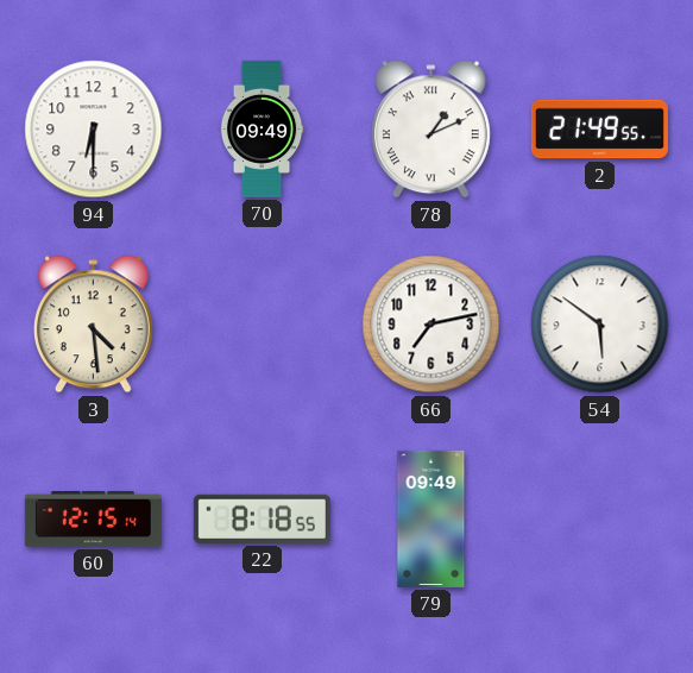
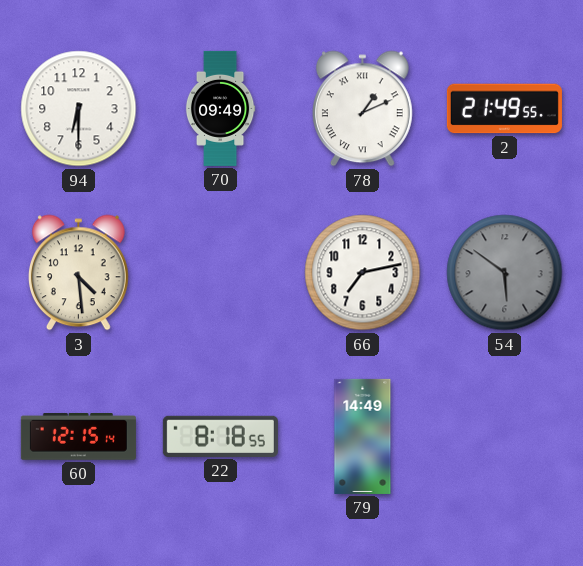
54 dial: white -> grey
79: 09:49 -> 14:49
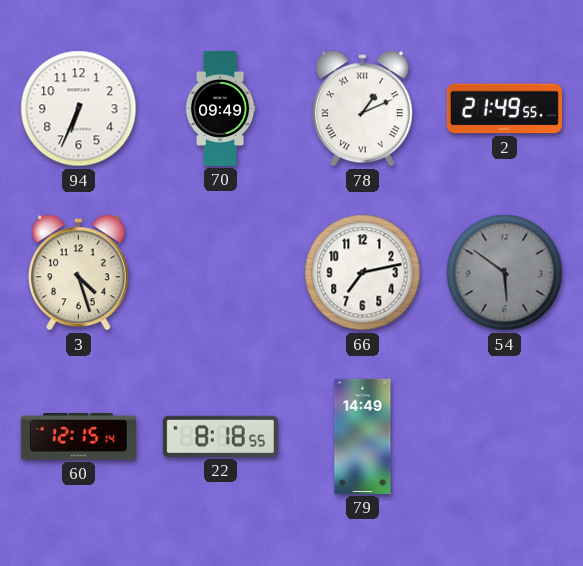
94: 6:30 -> 6:34
3: 4:29 -> 4:27
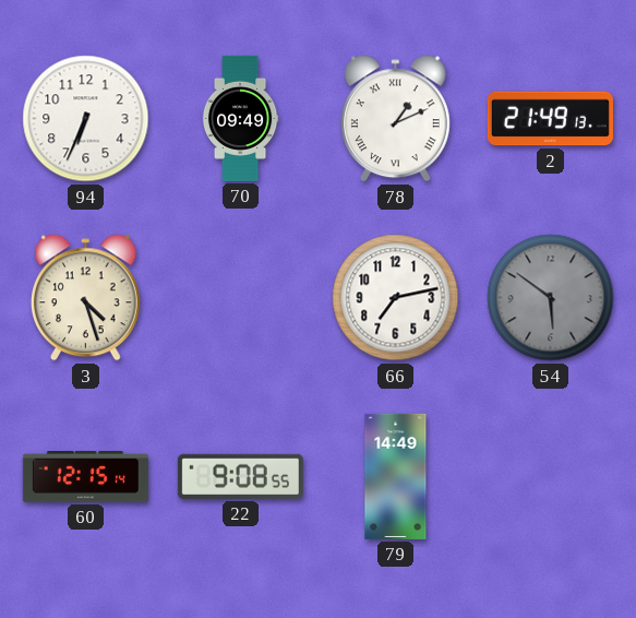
2: 21:49:55 -> 21:49:13
22: 8:18 -> 9:08
